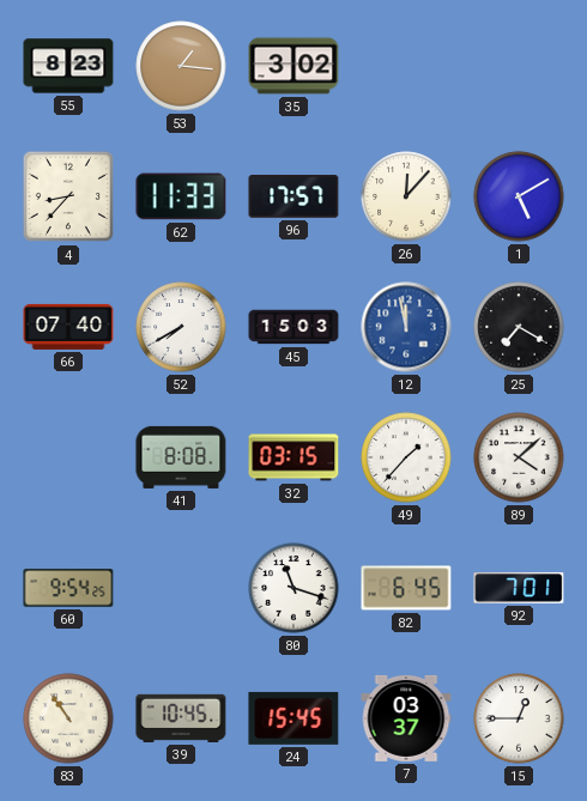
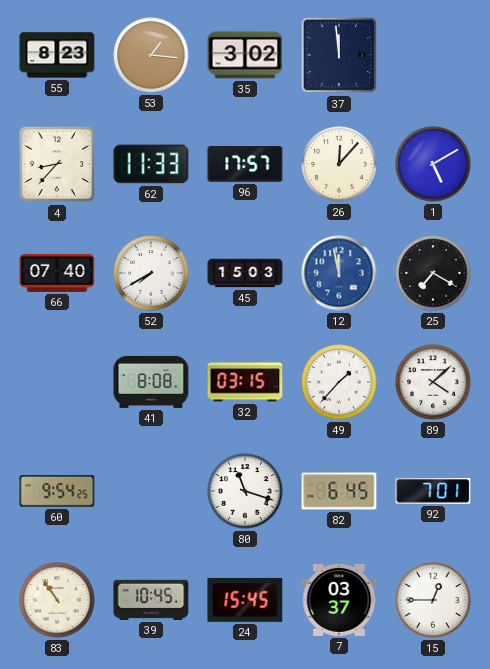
37: none -> 11:59
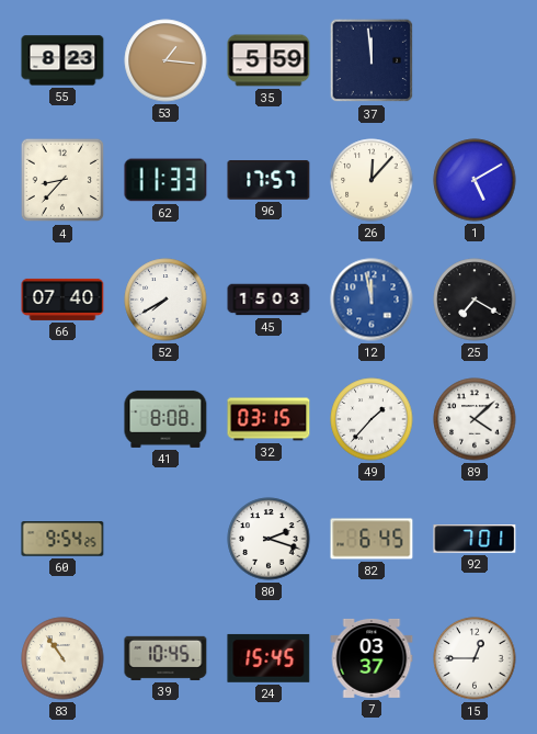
35: 3:02 -> 5:59
80: 11:18 -> 2:18
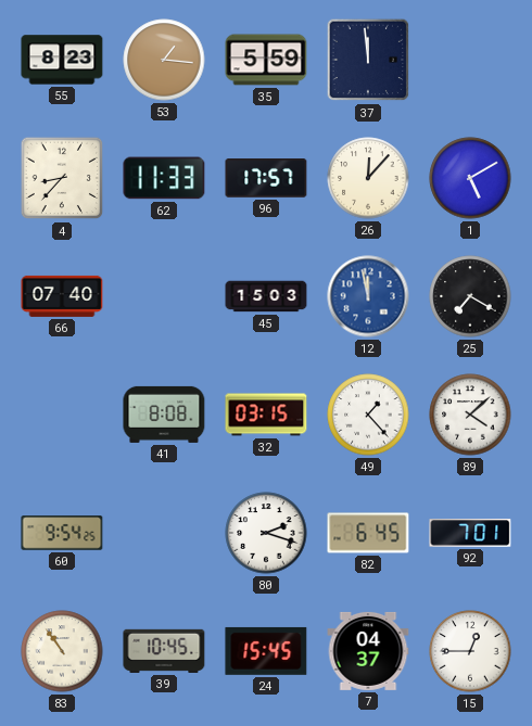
52: 7:40 -> none
49: 1:37 -> 1:23
7: 03:37 -> 04:37
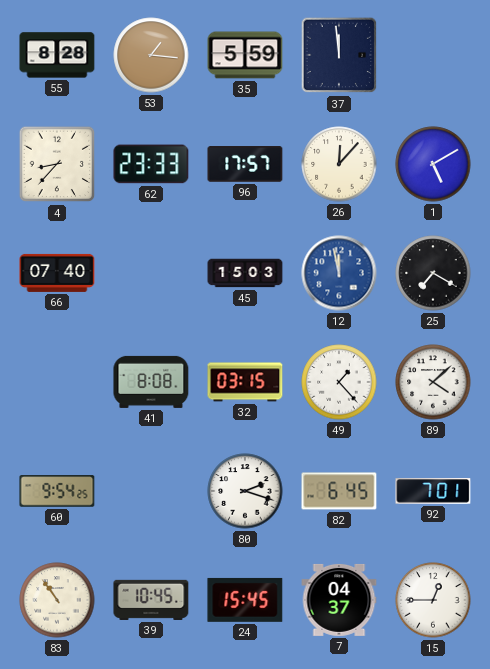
55: 8:23 -> 8:28
62: 11:33 -> 23:33
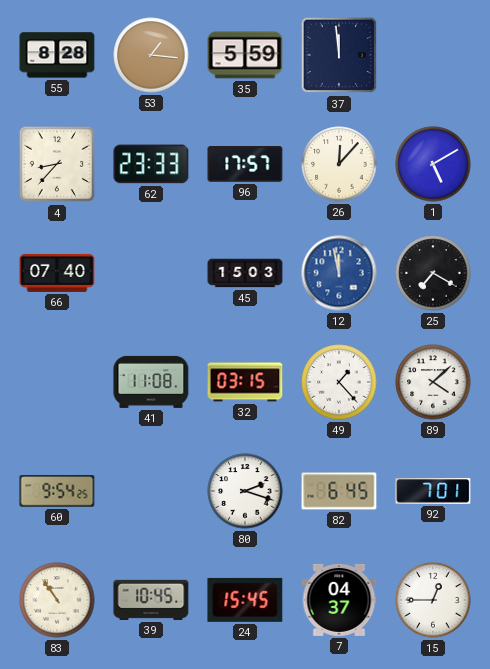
41: 8:08 -> 11:08
